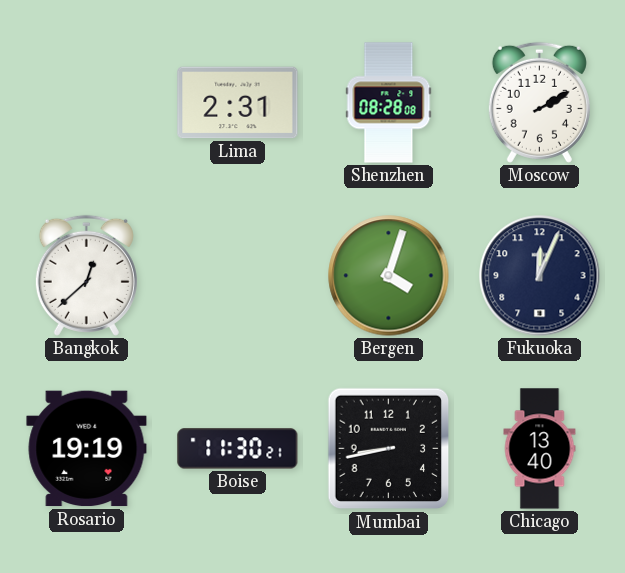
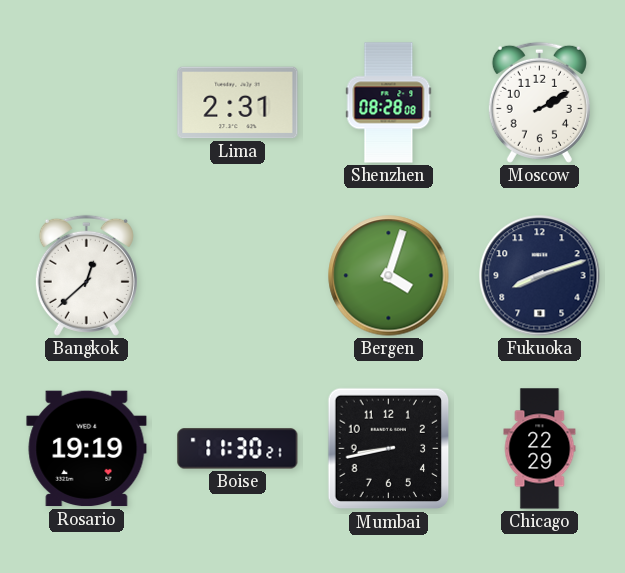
Fukuoka: 12:04 -> 8:12
Chicago: 13:40 -> 22:29
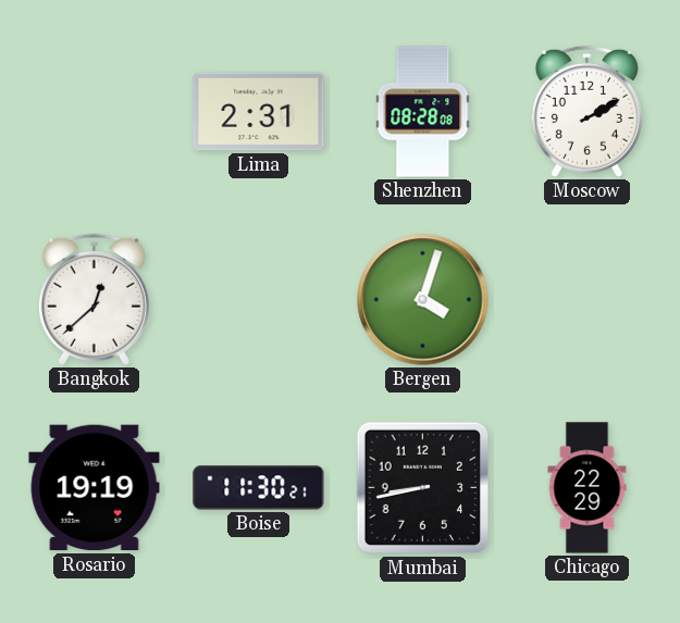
Fukuoka: 8:12 -> none
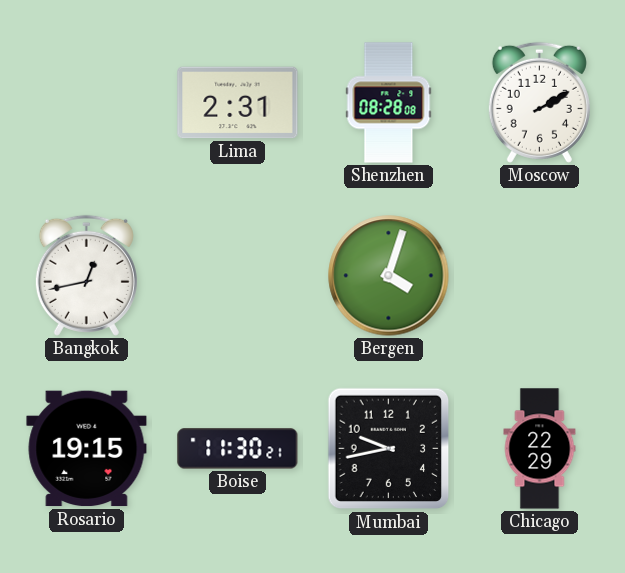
Bangkok: 12:38 -> 12:43
Rosario: 19:19 -> 19:15
Mumbai: 8:43 -> 9:43
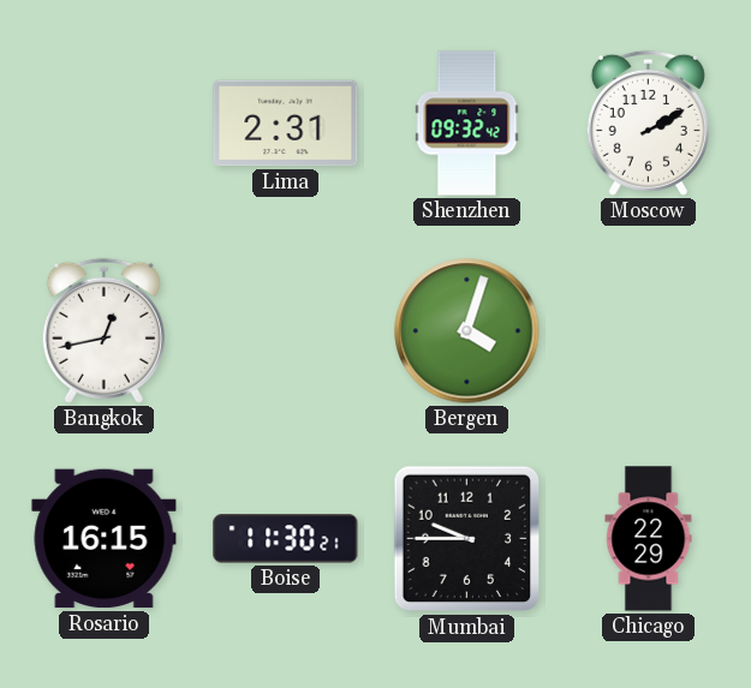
Shenzhen: 08:28 -> 09:32
Rosario: 19:15 -> 16:15
Mumbai: 9:43 -> 9:45
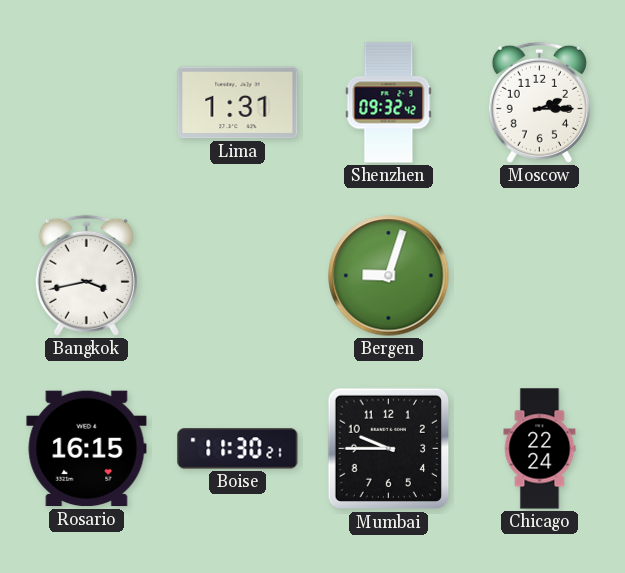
Lima: 2:31 -> 1:31
Moscow: 2:10 -> 2:15
Bangkok: 12:43 -> 3:43
Bergen: 4:03 -> 9:03
Chicago: 22:29 -> 22:24
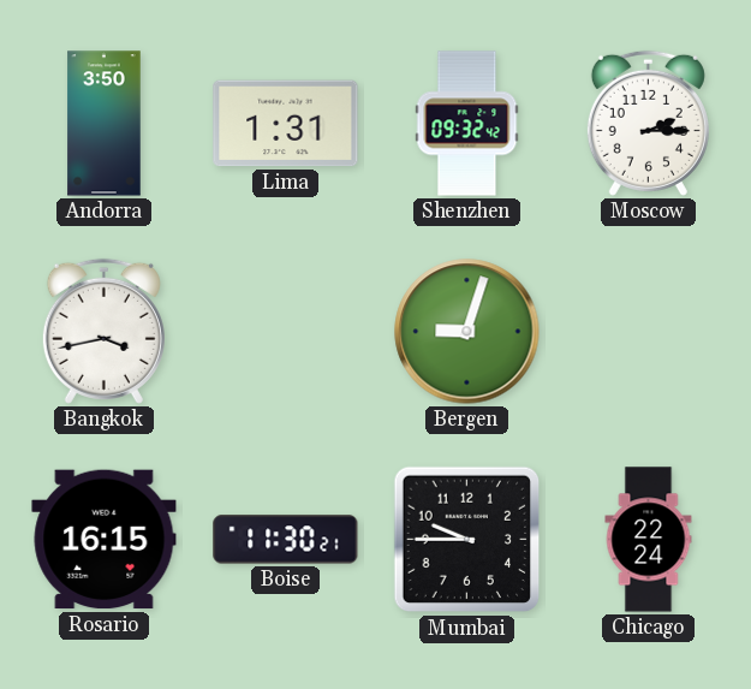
Andorra: none -> 3:50
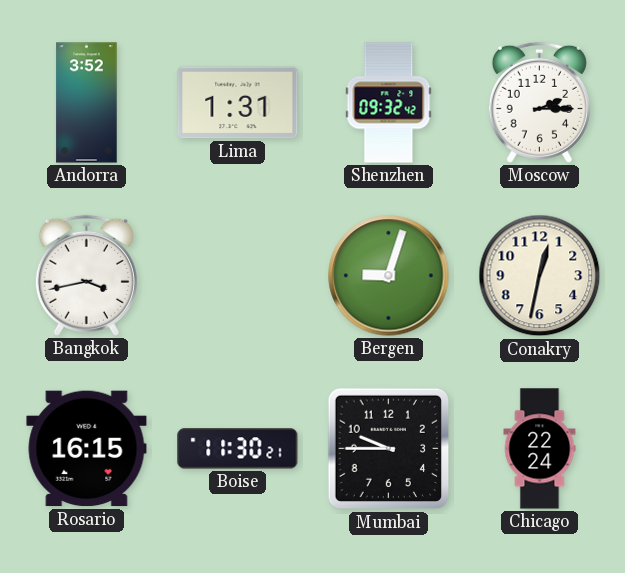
Andorra: 3:50 -> 3:52
Conakry: none -> 12:32
